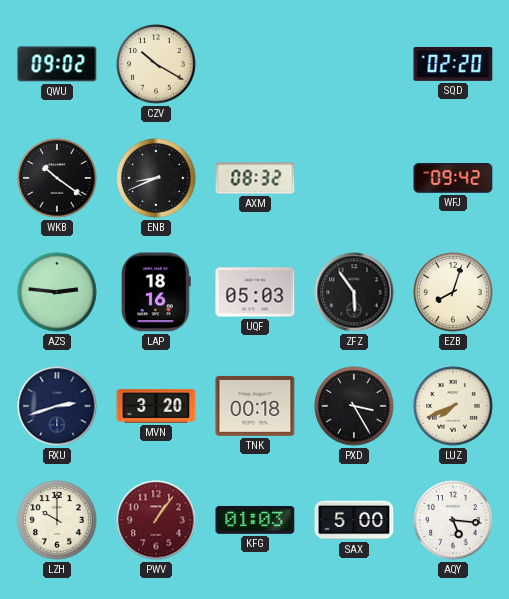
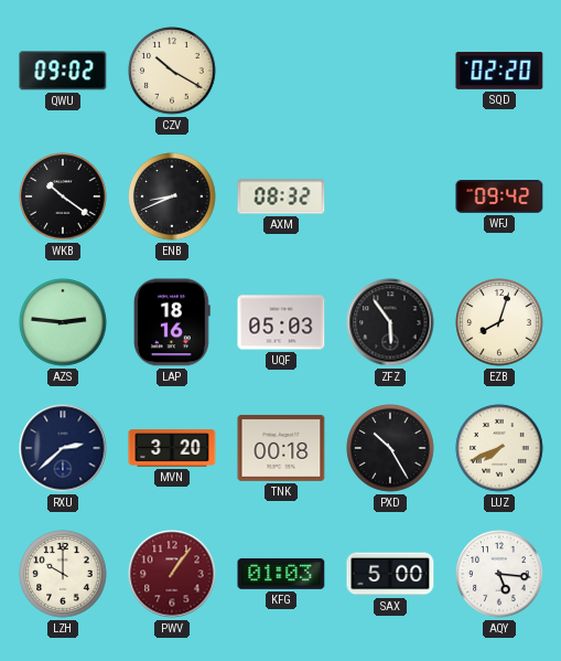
RXU: 2:42 -> 2:38
PXD: 3:25 -> 10:25
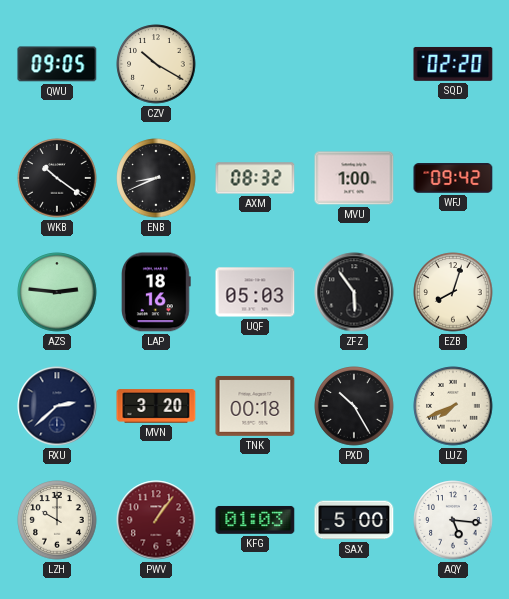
QWU: 09:02 -> 09:05
MVU: none -> 1:00
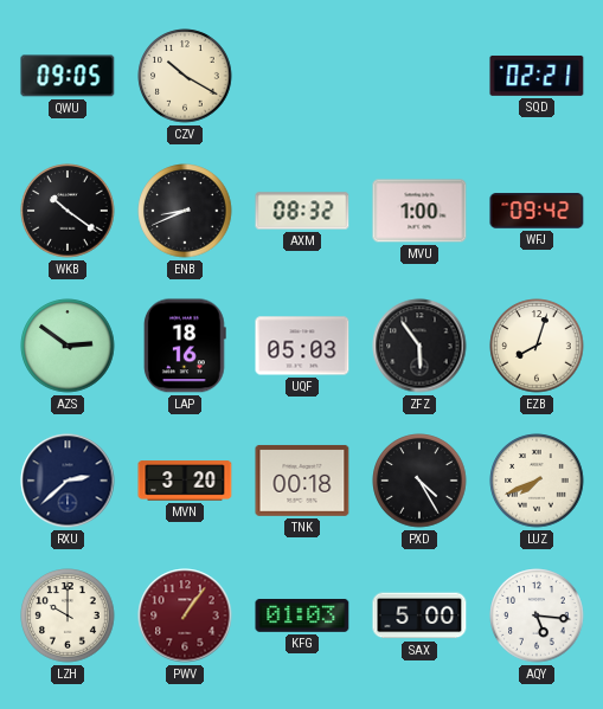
SQD: 02:20 -> 02:21
AZS: 2:46 -> 2:51
PXD: 10:25 -> 4:25
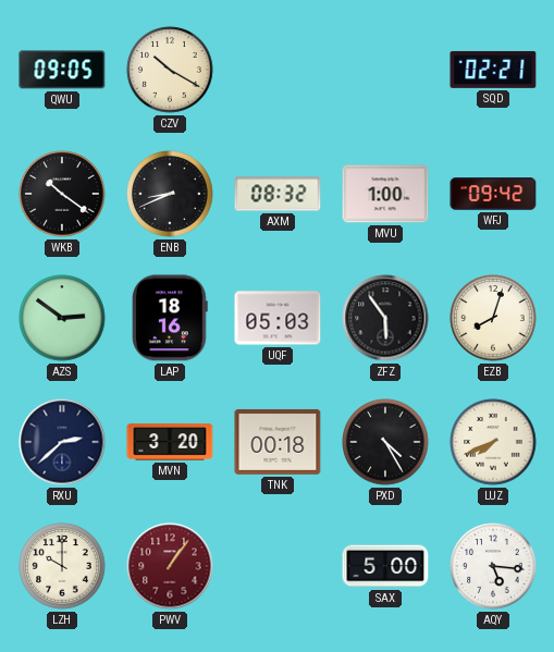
KFG: 01:03 -> none
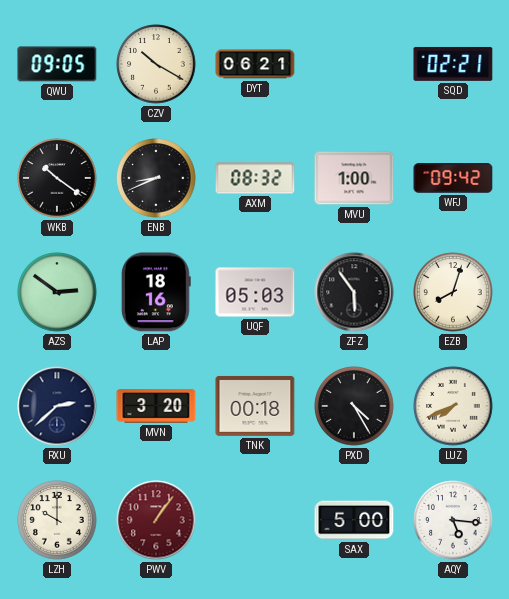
DYT: none -> 06:21
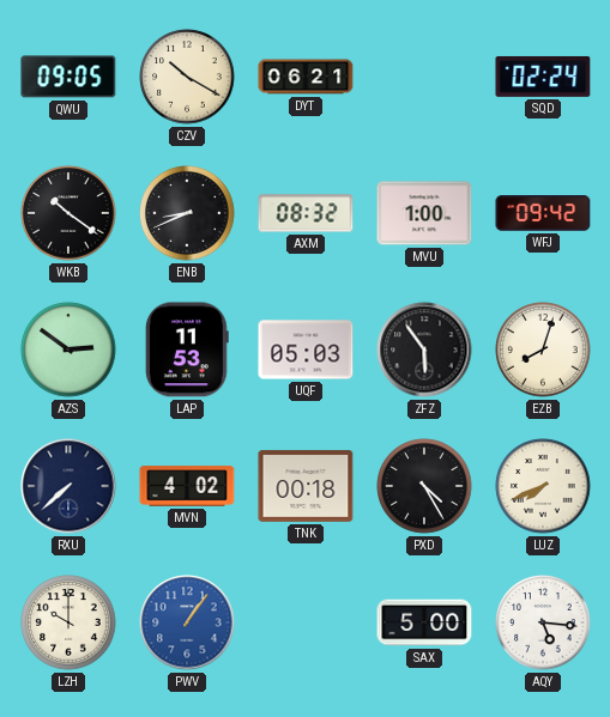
SQD: 02:21 -> 02:24
LAP: 18:16 -> 11:53
RXU: 2:38 -> 7:38
MVN: 3:20 -> 4:02
PWV dial: burgundy -> blue
